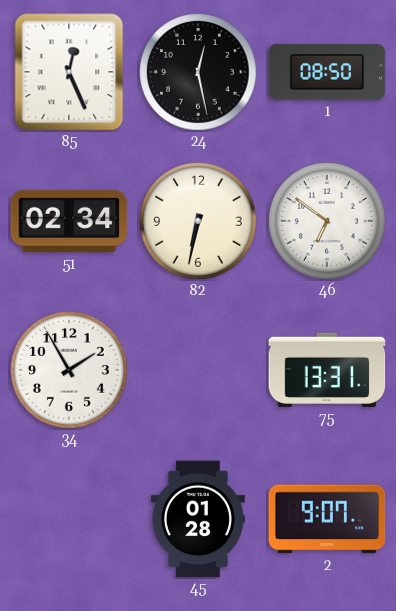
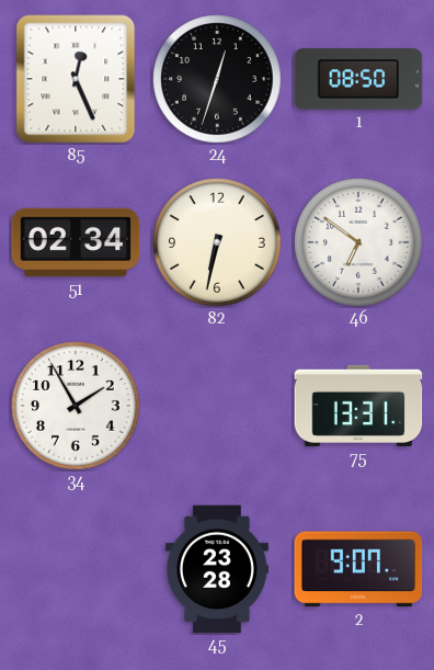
24: 12:28 -> 12:33
45: 01:28 -> 23:28
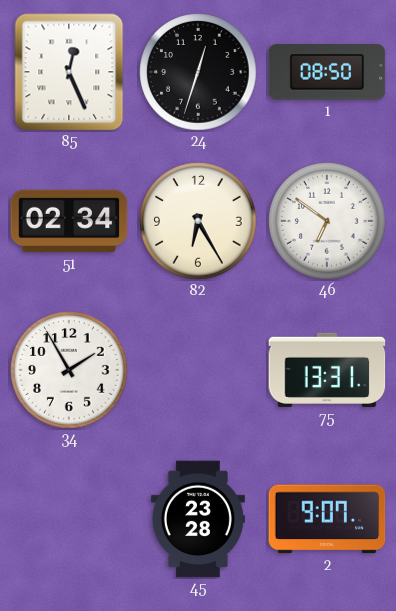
82: 6:32 -> 6:25
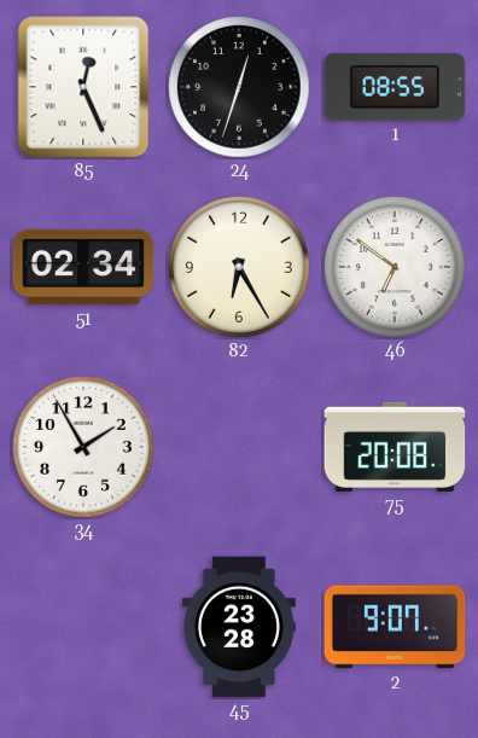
1: 08:50 -> 08:55
75: 13:31 -> 20:08
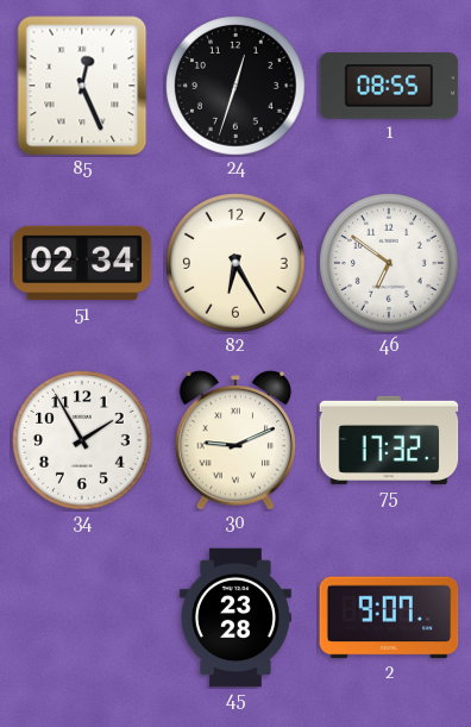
30: none -> 9:11
75: 20:08 -> 17:32
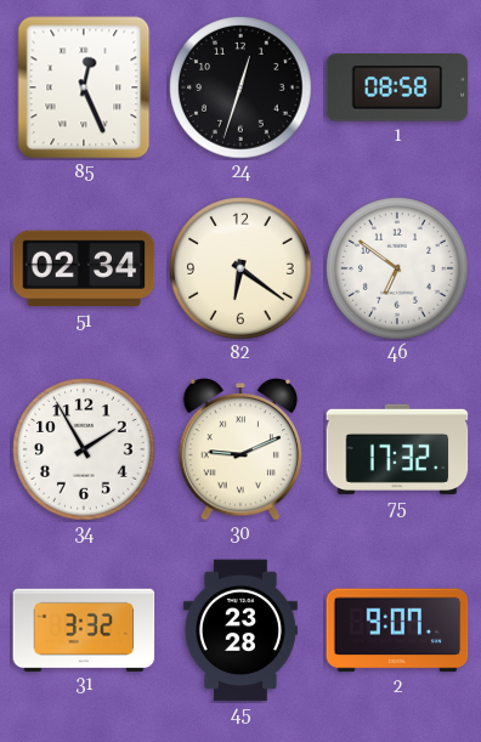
1: 08:55 -> 08:58
82: 6:25 -> 6:21
31: none -> 3:32
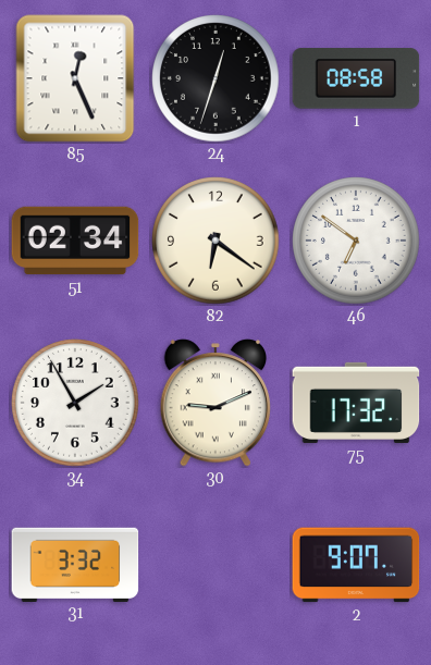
45: 23:28 -> none
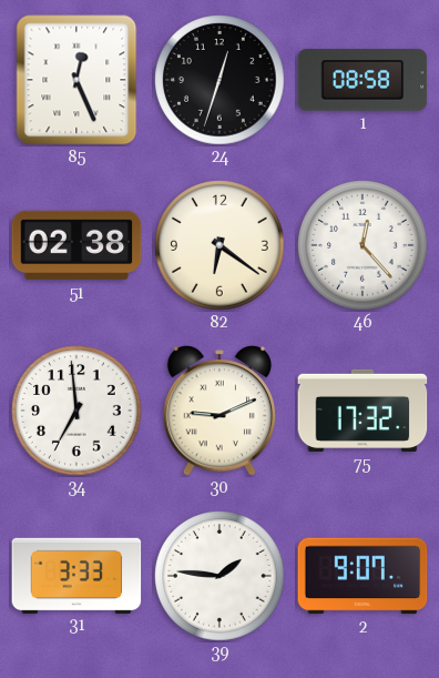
51: 02:34 -> 02:38
46: 6:51 -> 12:23
34: 1:55 -> 6:59
31: 3:32 -> 3:33
39: none -> 1:46
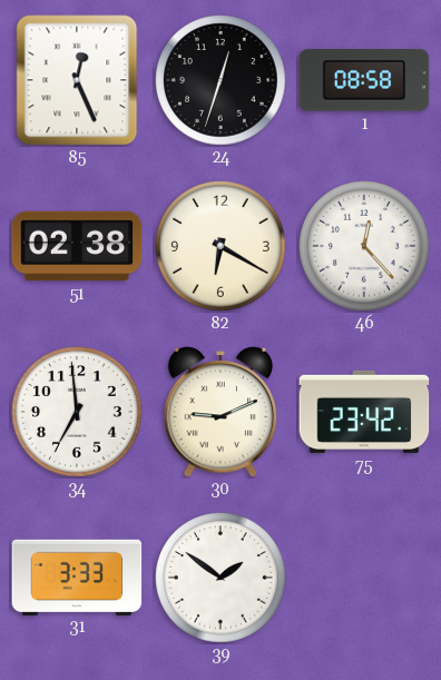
82: 6:21 -> 6:20
75: 17:32 -> 23:42
39: 1:46 -> 1:51
2: 9:07 -> none
